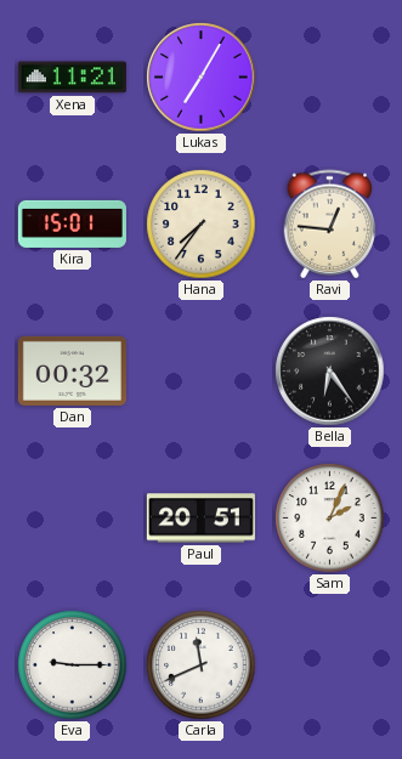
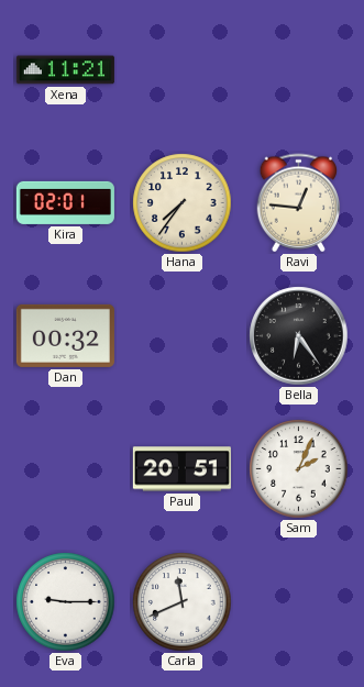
Lukas: 7:05 -> none
Kira: 15:01 -> 02:01
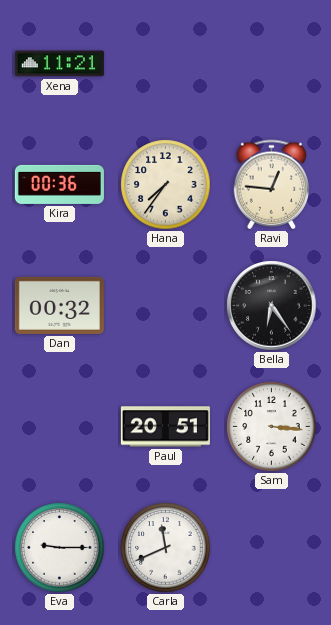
Kira: 02:01 -> 00:36
Sam: 2:04 -> 3:16
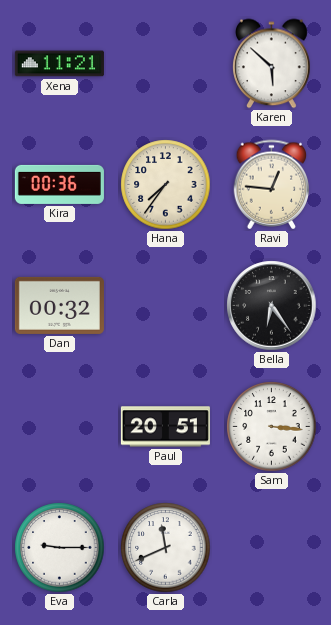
Karen: none -> 5:52
